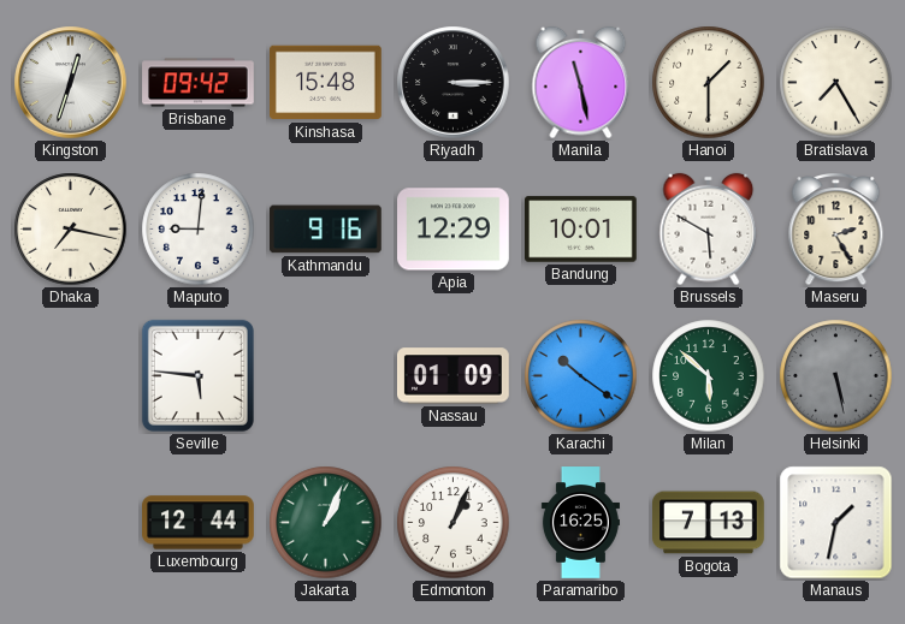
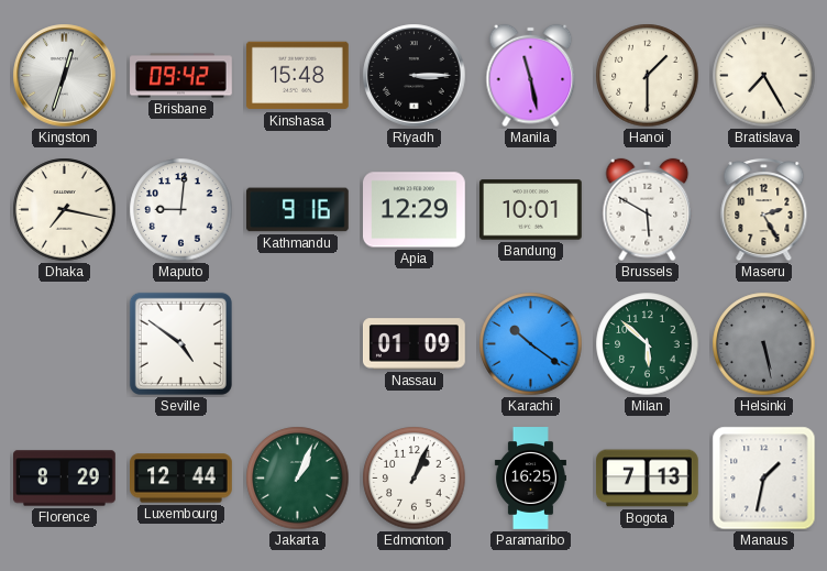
Seville: 5:46 -> 4:51
Florence: none -> 8:29
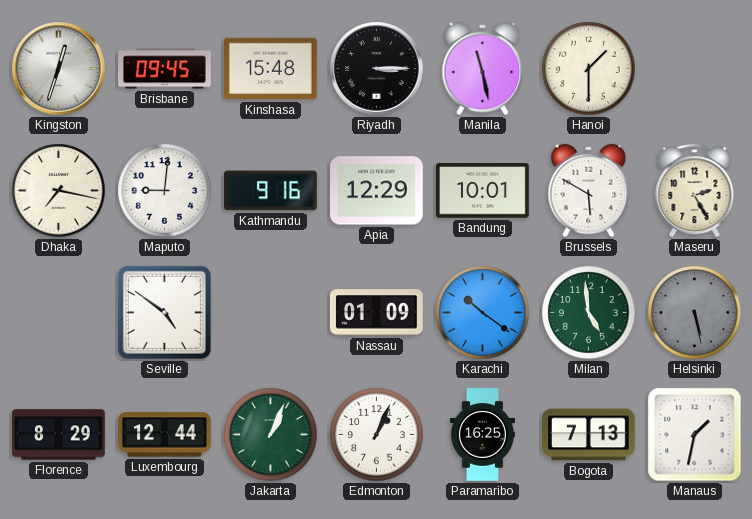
Brisbane: 09:42 -> 09:45
Bratislava: 7:25 -> none
Milan: 5:52 -> 4:59
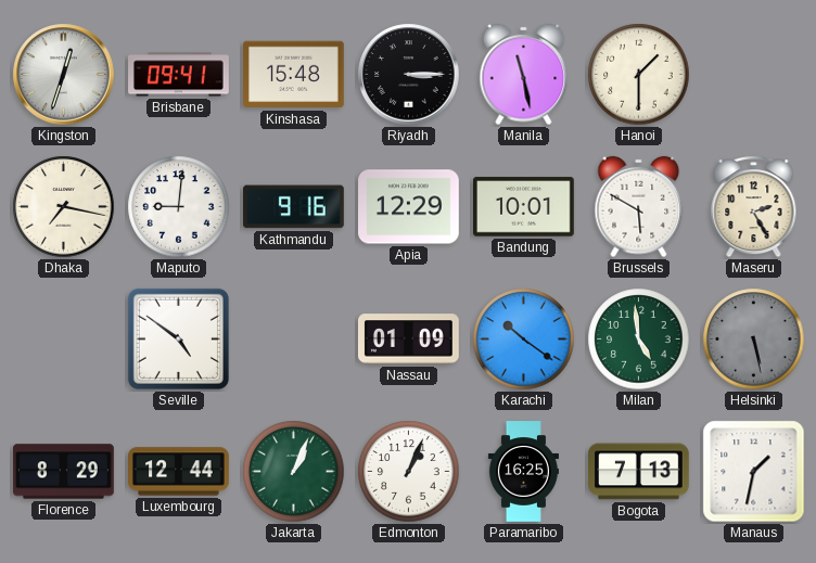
Brisbane: 09:45 -> 09:41
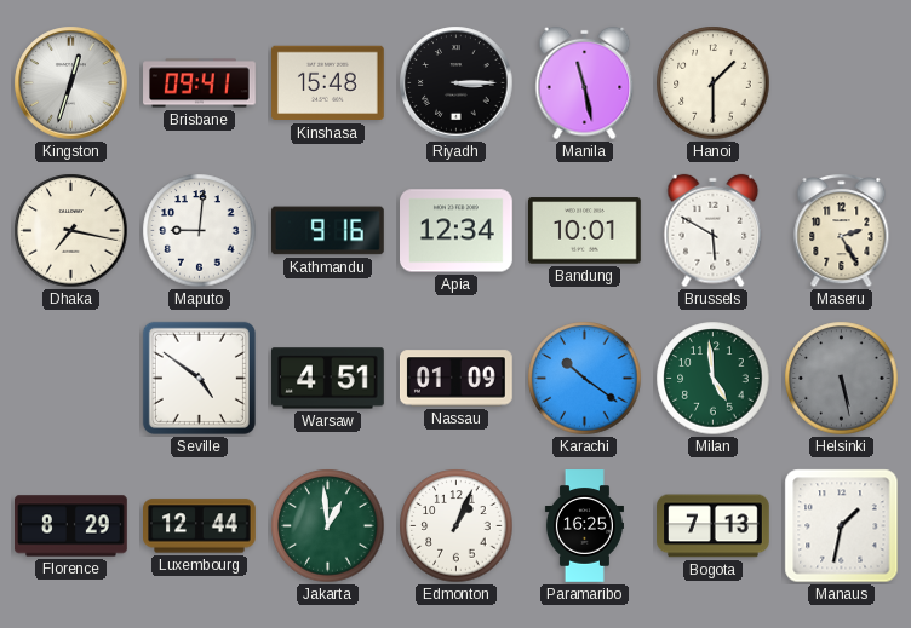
Apia: 12:29 -> 12:34
Warsaw: none -> 4:51
Jakarta: 1:04 -> 12:59
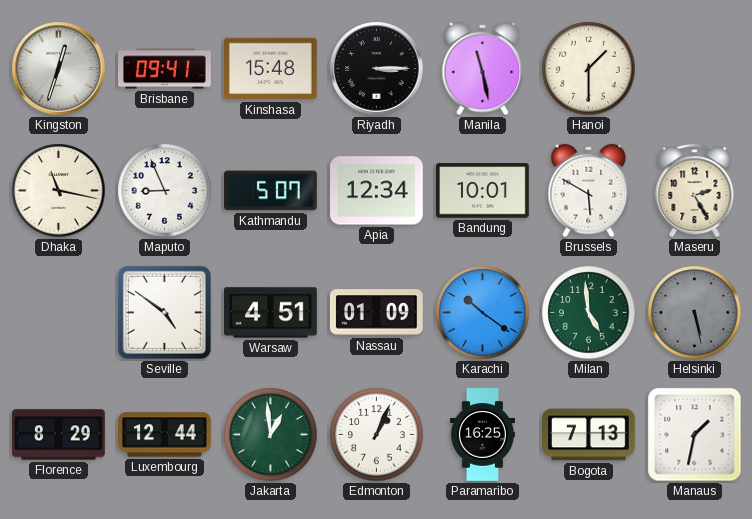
Dhaka: 7:17 -> 11:17
Maputo: 9:01 -> 8:56
Kathmandu: 9:16 -> 5:07
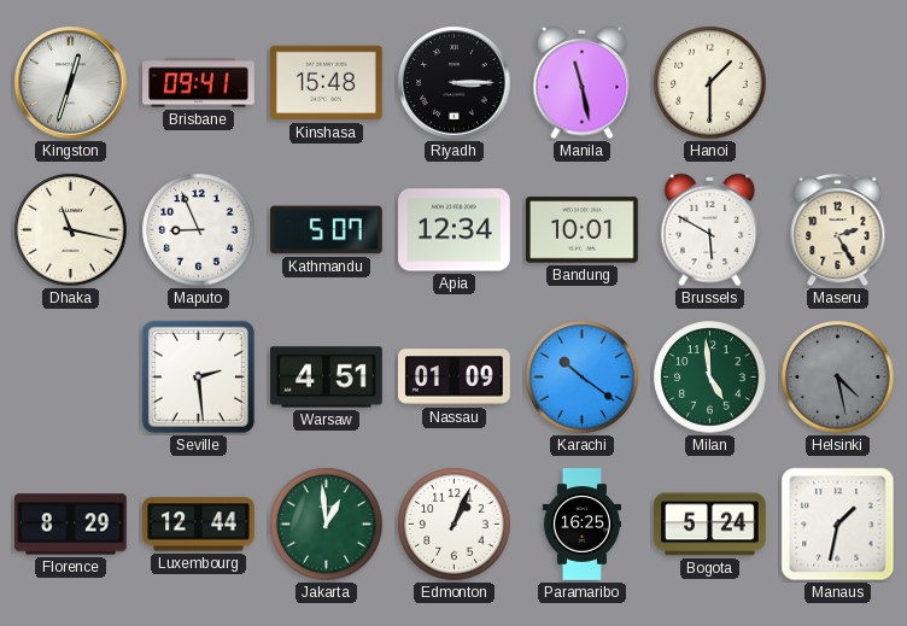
Seville: 4:51 -> 2:29
Helsinki: 5:28 -> 4:28
Bogota: 7:13 -> 5:24
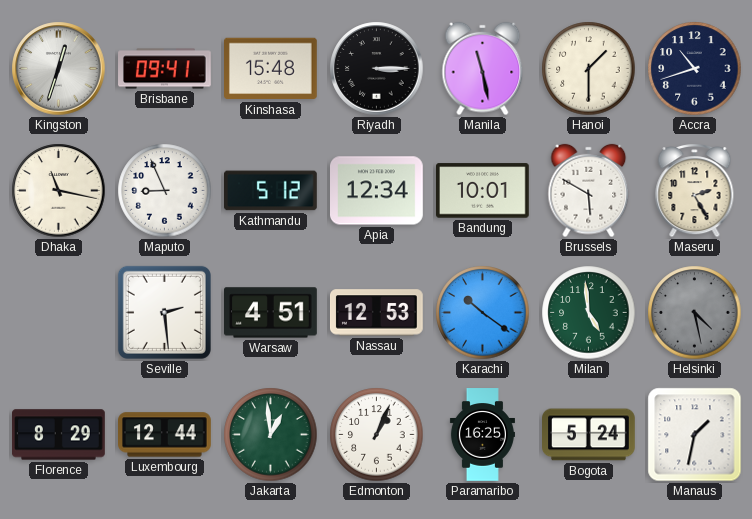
Accra: none -> 10:42
Kathmandu: 5:07 -> 5:12
Nassau: 01:09 -> 12:53
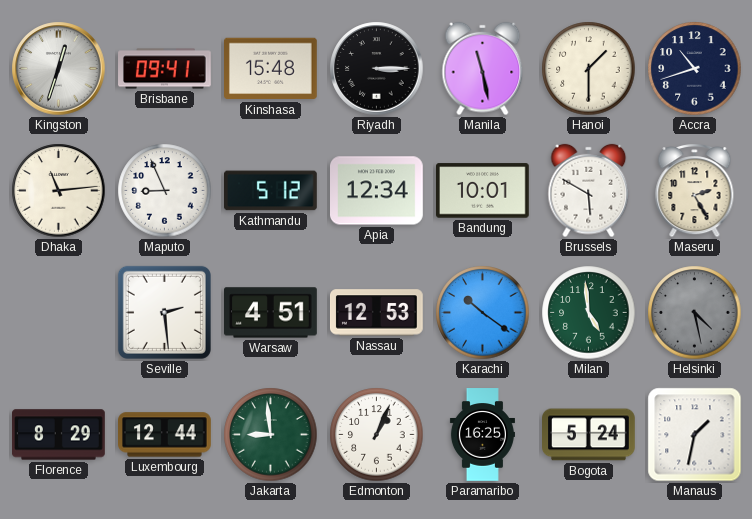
Dhaka: 11:17 -> 11:14
Jakarta: 12:59 -> 8:59
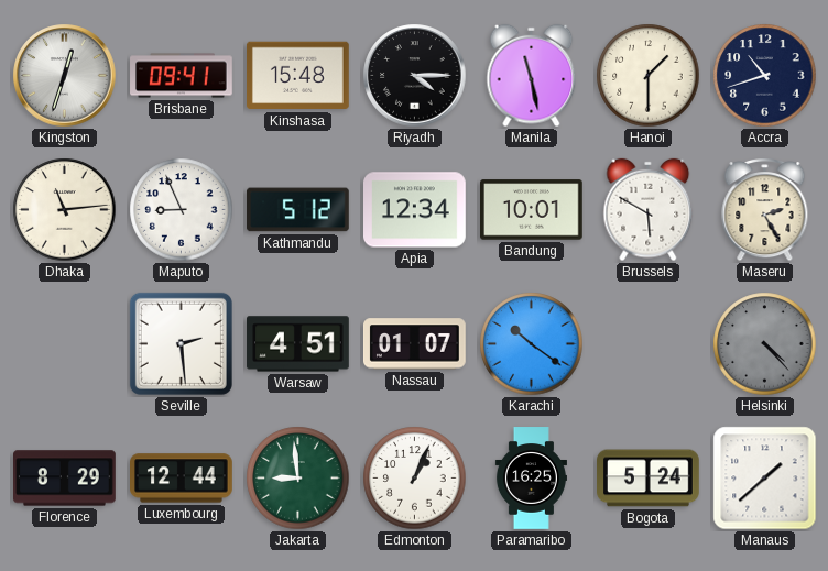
Riyadh: 3:15 -> 4:15
Nassau: 12:53 -> 01:07
Milan: 4:59 -> none
Helsinki: 4:28 -> 4:23
Manaus: 1:32 -> 1:38
